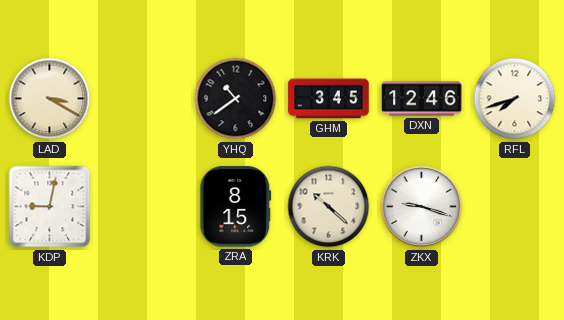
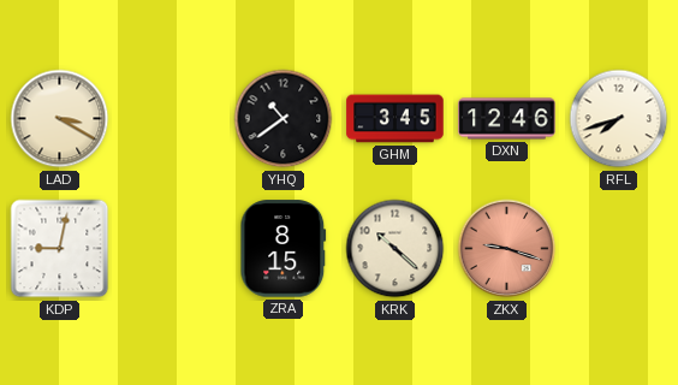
ZKX dial: white -> salmon
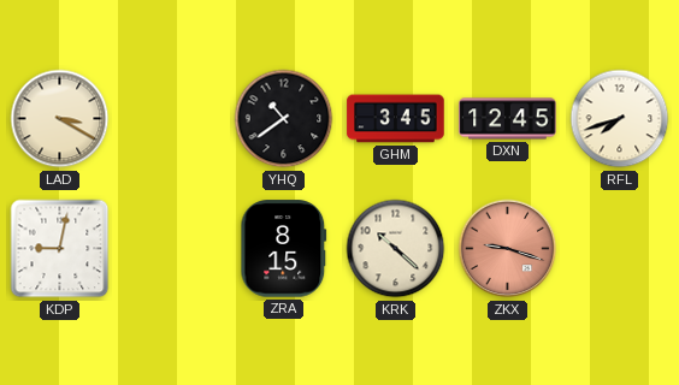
DXN: 12:46 -> 12:45
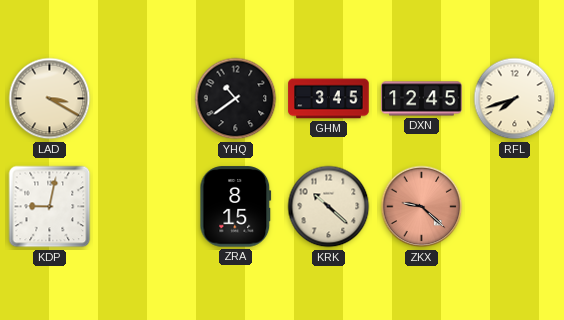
ZKX: 9:18 -> 9:22
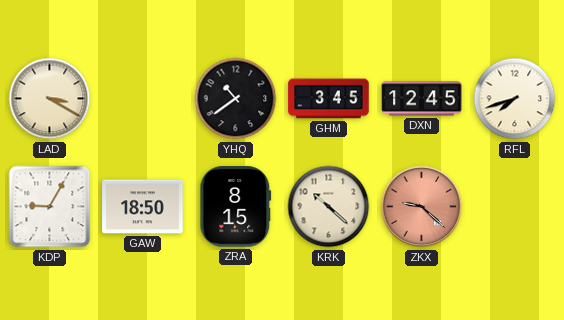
KDP: 9:02 -> 9:05
GAW: none -> 18:50
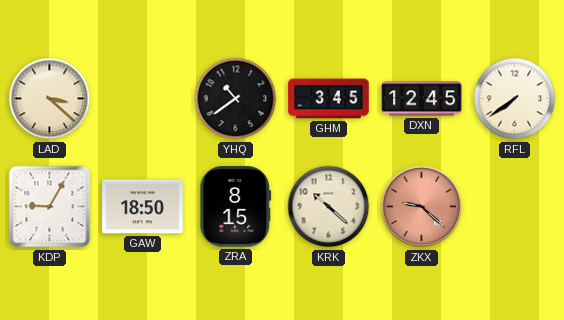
LAD: 3:20 -> 3:22
RFL: 7:42 -> 7:39
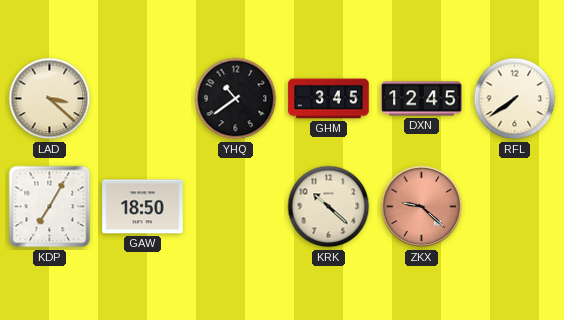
KDP: 9:05 -> 7:05
ZRA: 8:15 -> none
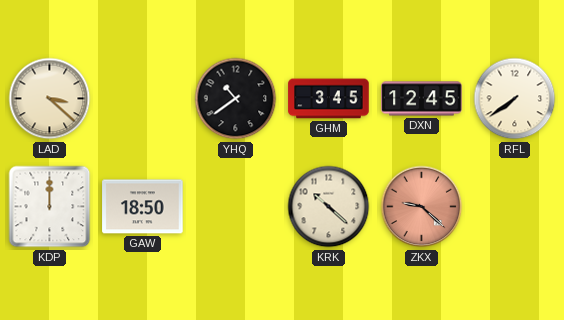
KDP: 7:05 -> 12:00
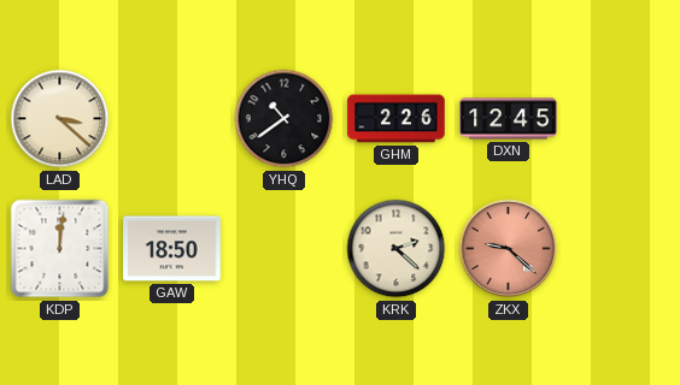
GHM: 3:45 -> 2:26
RFL: 7:39 -> none
KDP: 12:00 -> 12:01
KRK: 10:22 -> 2:22
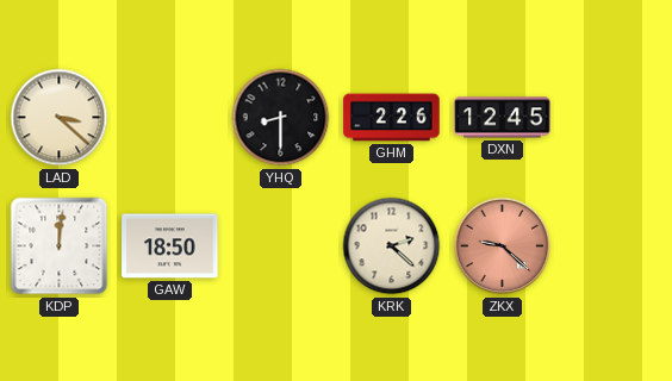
YHQ: 10:39 -> 8:30
